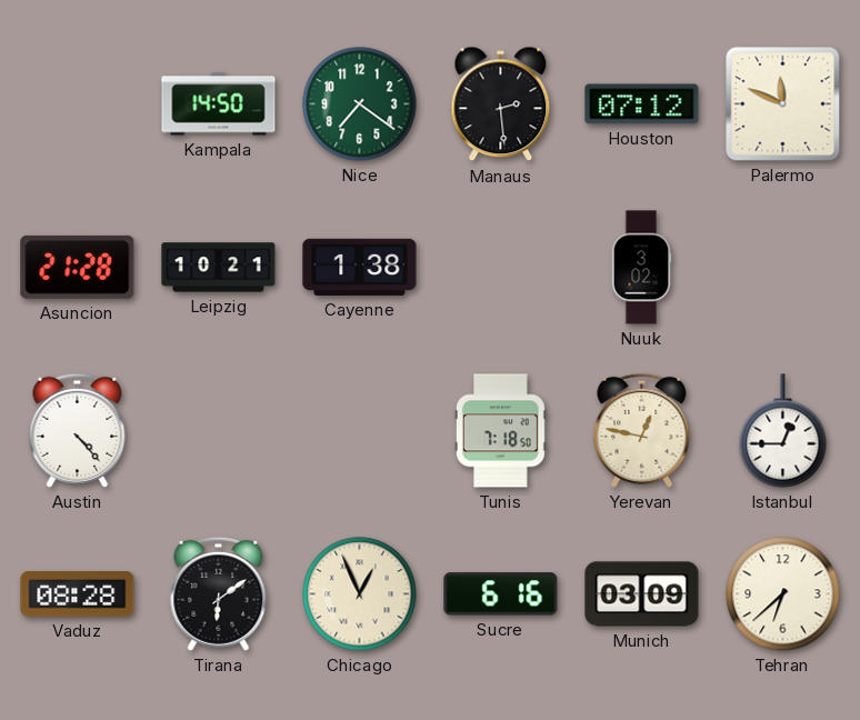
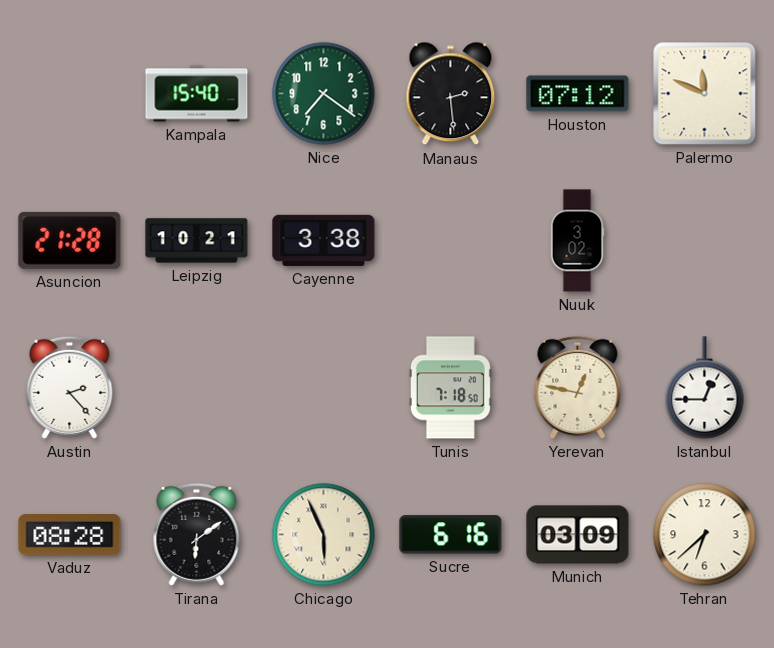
Kampala: 14:50 -> 15:40
Cayenne: 1:38 -> 3:38
Austin: 4:23 -> 2:23
Chicago: 12:56 -> 5:56
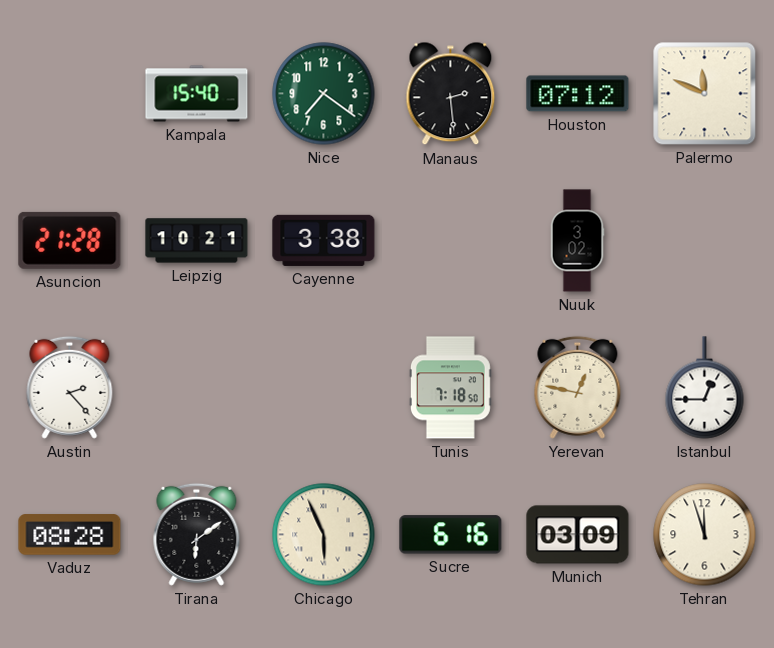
Tehran: 6:38 -> 11:57
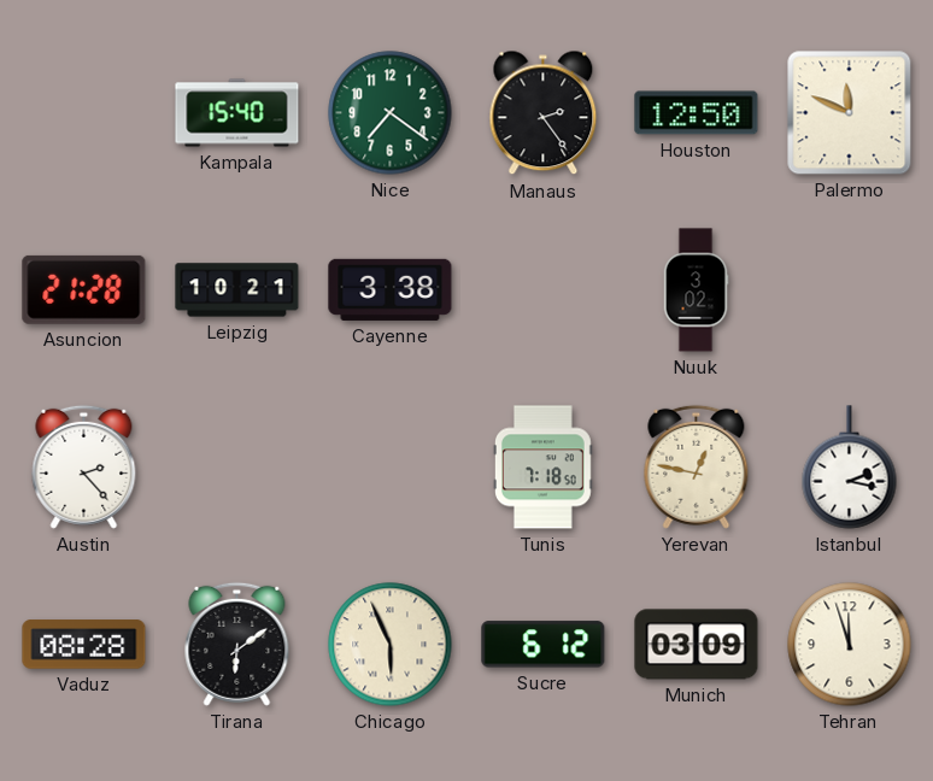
Manaus: 2:29 -> 2:24
Houston: 07:12 -> 12:50
Istanbul: 12:45 -> 2:17
Sucre: 6:16 -> 6:12
